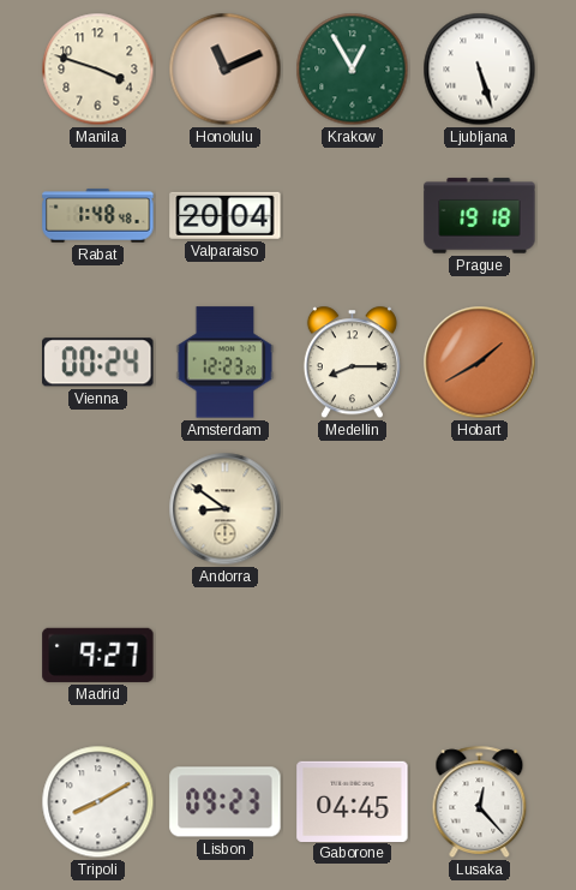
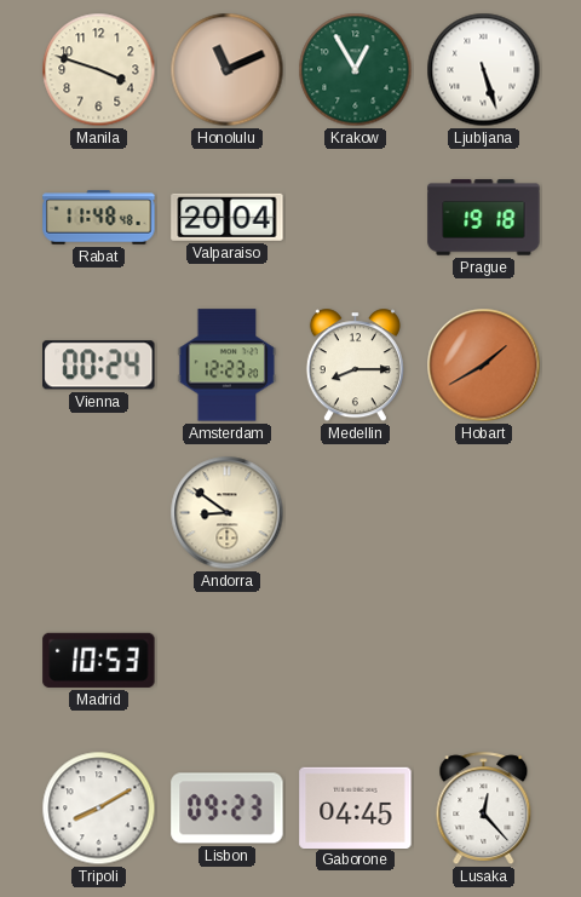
Rabat: 1:48 -> 11:48
Madrid: 9:27 -> 10:53
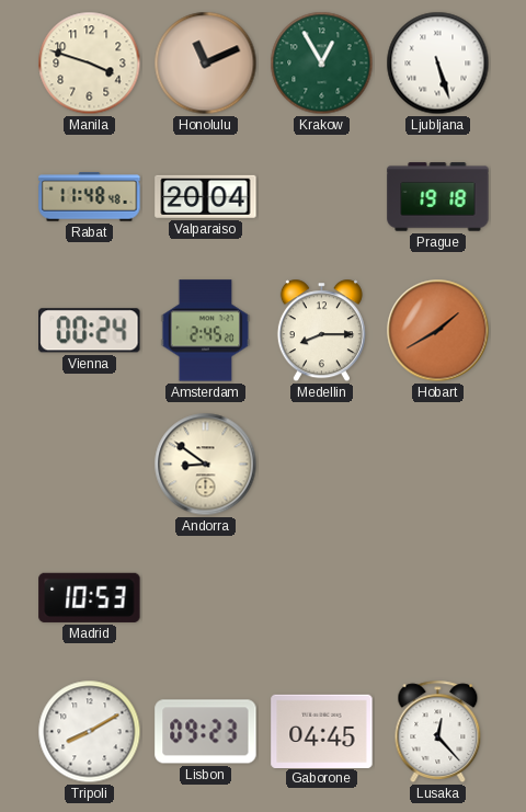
Amsterdam: 12:23 -> 2:45
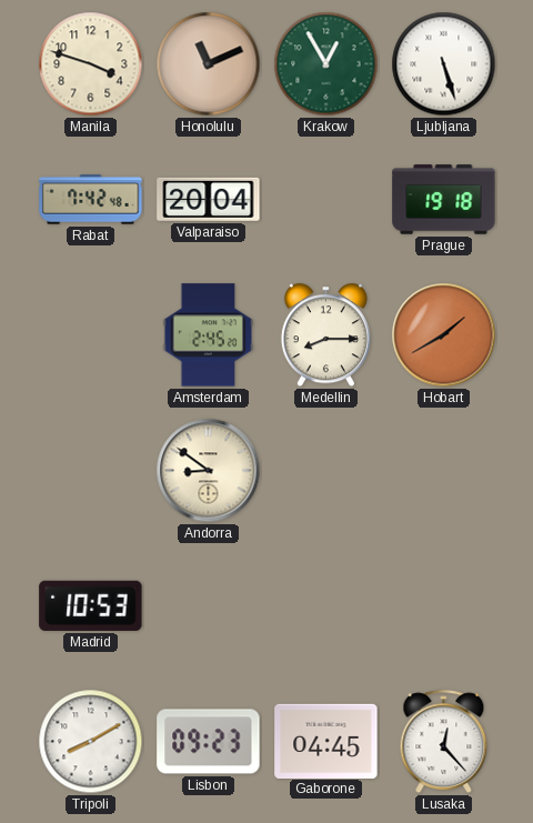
Rabat: 11:48 -> 7:42
Vienna: 00:24 -> none
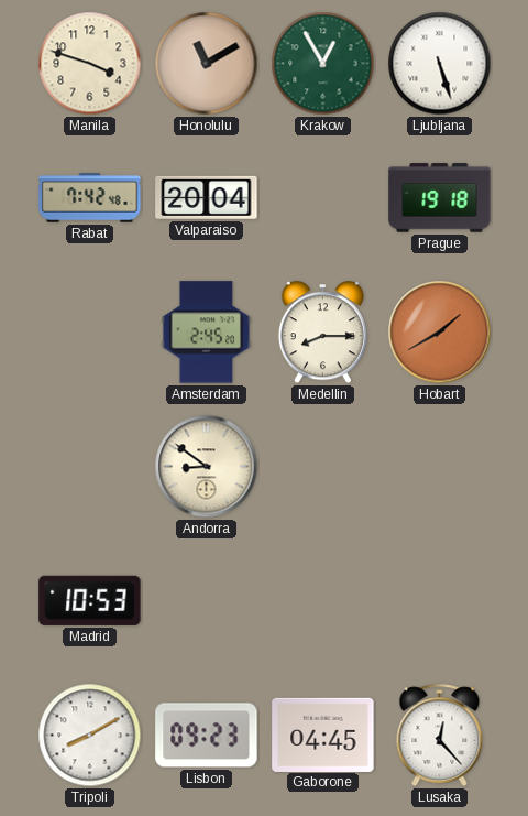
Honolulu: 11:11 -> 11:10
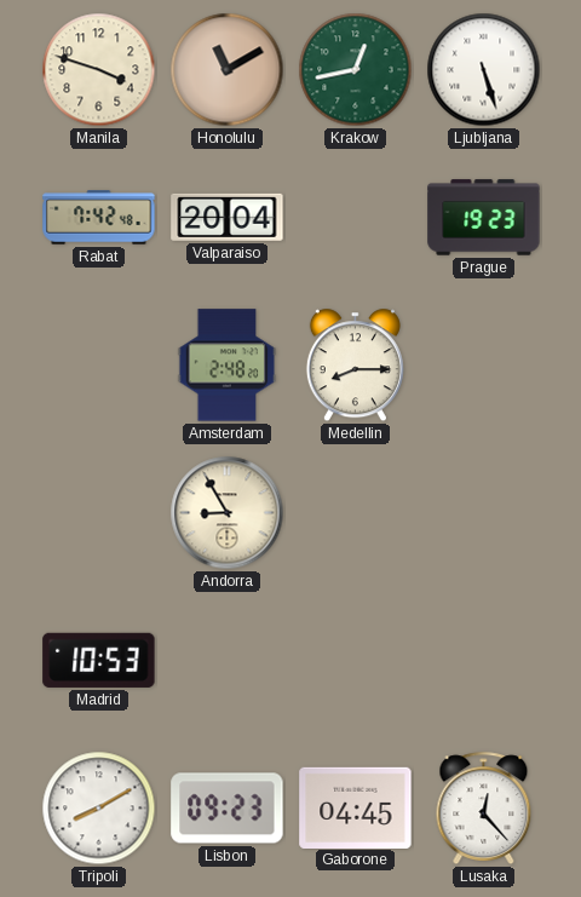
Krakow: 12:55 -> 12:43
Prague: 19:18 -> 19:23
Amsterdam: 2:45 -> 2:48
Hobart: 1:40 -> none
Andorra: 8:51 -> 8:55
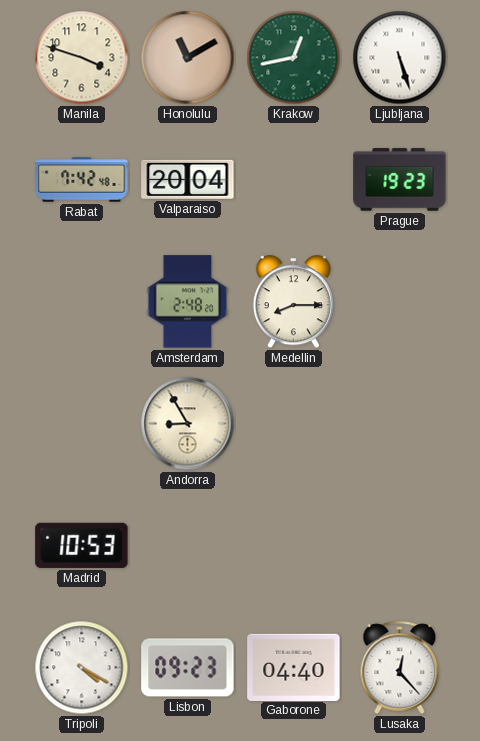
Tripoli: 8:10 -> 4:20
Gaborone: 04:45 -> 04:40
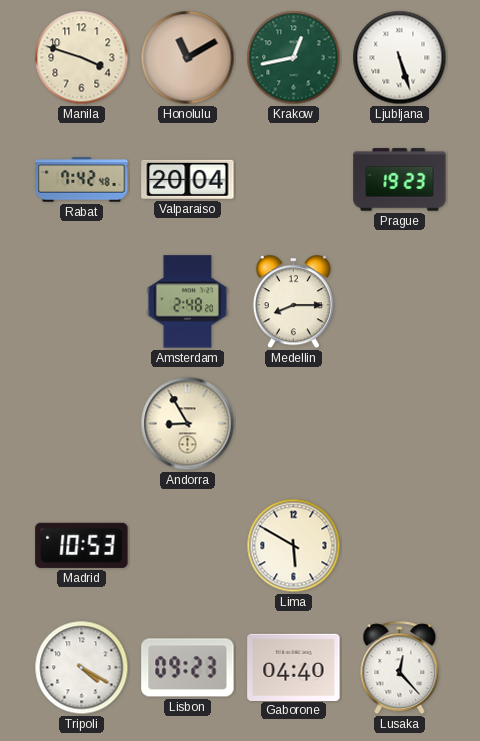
Lima: none -> 5:50
